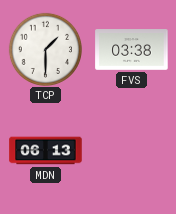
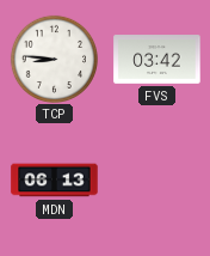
TCP: 1:30 -> 8:46
FVS: 03:38 -> 03:42
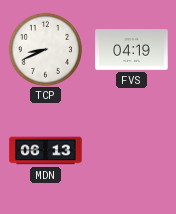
TCP: 8:46 -> 8:41
FVS: 03:42 -> 04:19
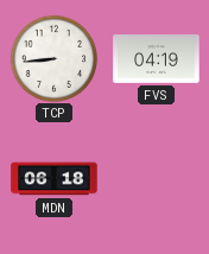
TCP: 8:41 -> 8:44
MDN: 06:13 -> 06:18
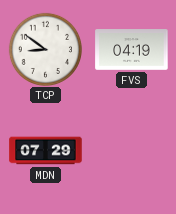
TCP: 8:44 -> 8:51
MDN: 06:18 -> 07:29
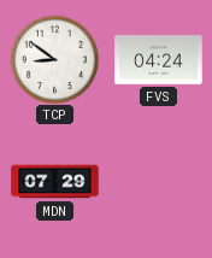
FVS: 04:19 -> 04:24
